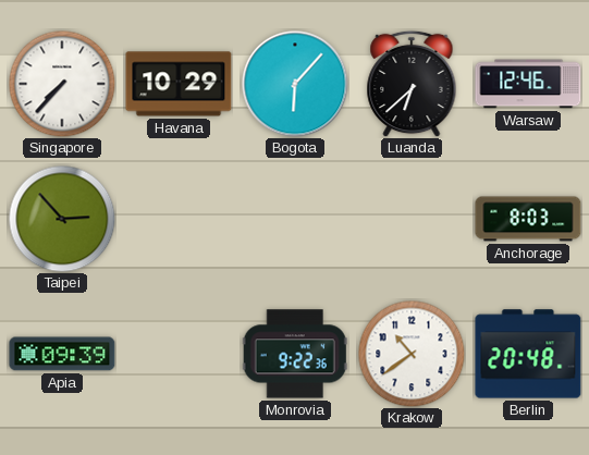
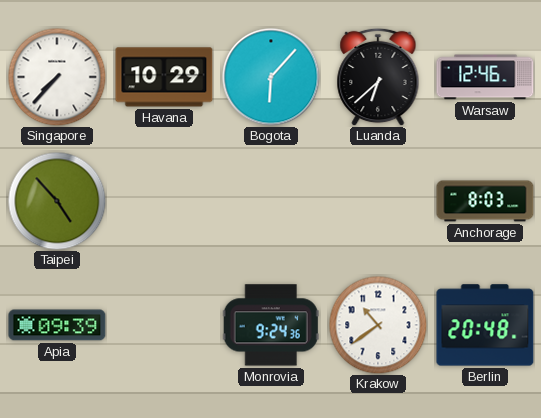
Taipei: 2:53 -> 4:53
Monrovia: 9:22 -> 9:24
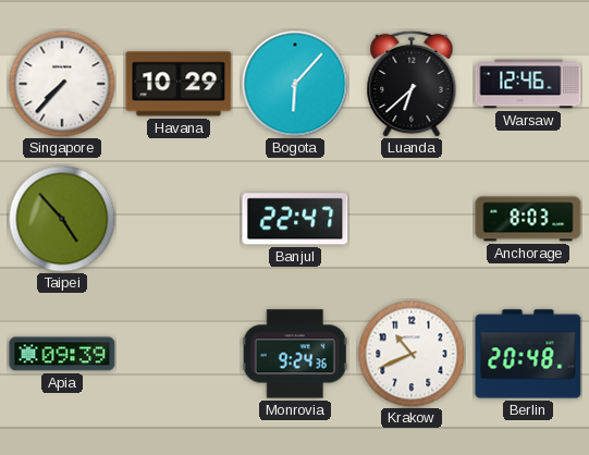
Banjul: none -> 22:47
Krakow: 10:39 -> 10:41
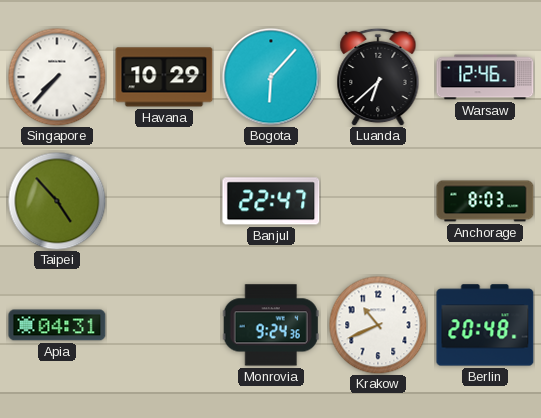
Apia: 09:39 -> 04:31
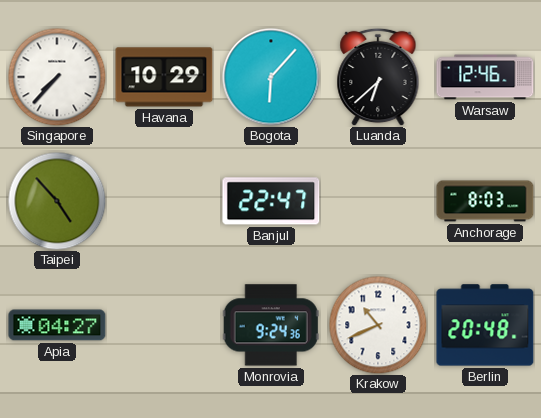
Apia: 04:31 -> 04:27
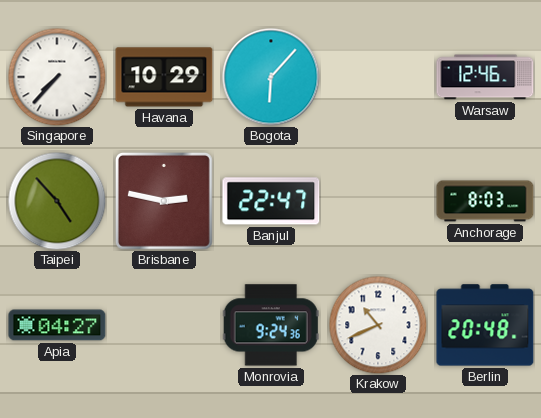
Luanda: 6:38 -> none
Brisbane: none -> 2:47
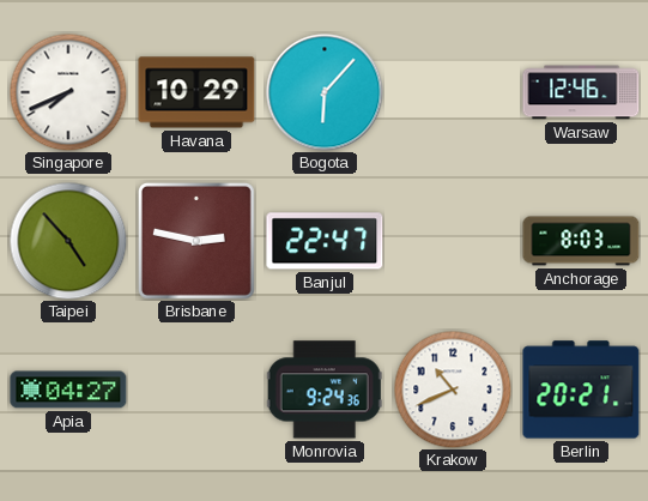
Singapore: 7:37 -> 7:41
Berlin: 20:48 -> 20:21
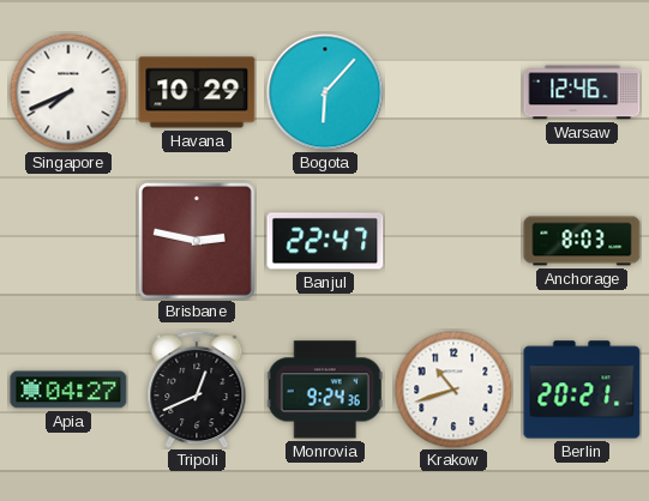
Taipei: 4:53 -> none
Tripoli: none -> 12:41
Krakow: 10:41 -> 10:42
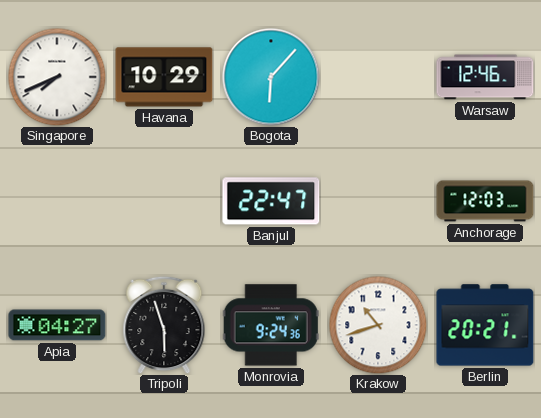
Brisbane: 2:47 -> none
Anchorage: 8:03 -> 12:03
Tripoli: 12:41 -> 5:57
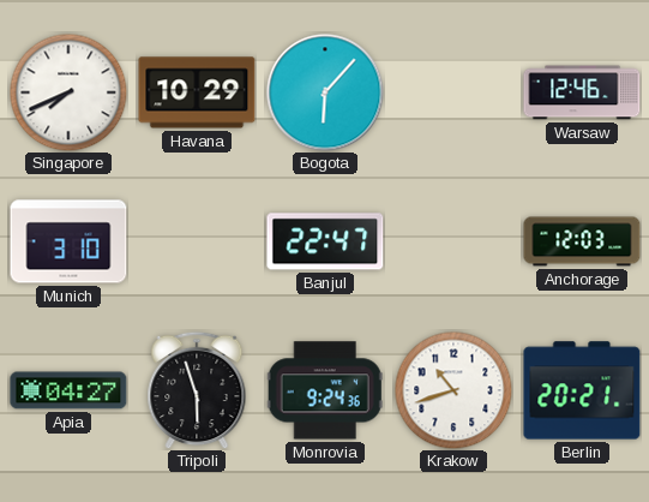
Munich: none -> 3:10
